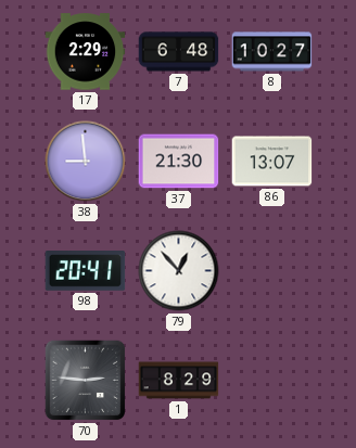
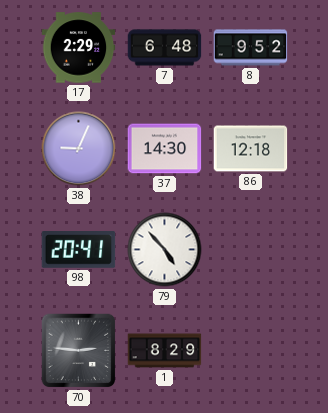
8: 10:27 -> 9:52
38: 8:59 -> 9:04
37: 21:30 -> 14:30
86: 13:07 -> 12:18
79: 12:53 -> 4:53
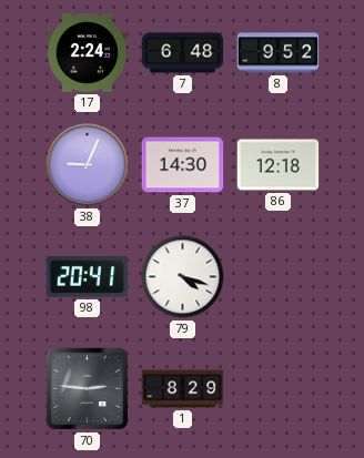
17: 2:29 -> 2:24
79: 4:53 -> 4:18
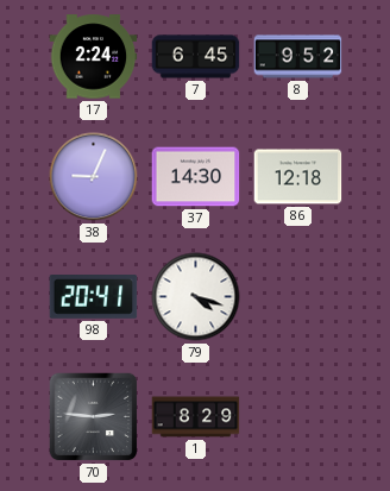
7: 6:48 -> 6:45
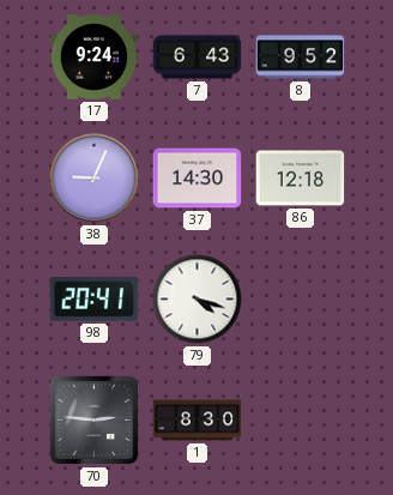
17: 2:24 -> 9:24
7: 6:45 -> 6:43
1: 8:29 -> 8:30
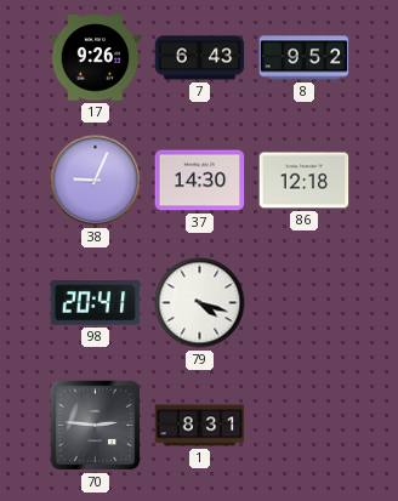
17: 9:24 -> 9:26
1: 8:30 -> 8:31
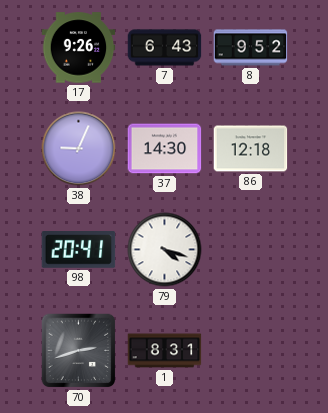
70: 2:46 -> 2:42
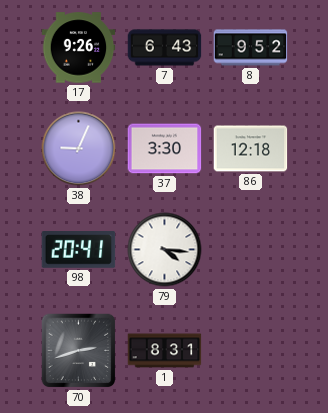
37: 14:30 -> 3:30
79: 4:18 -> 4:16
